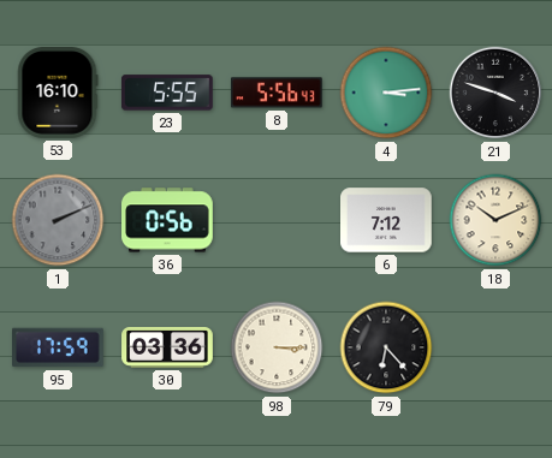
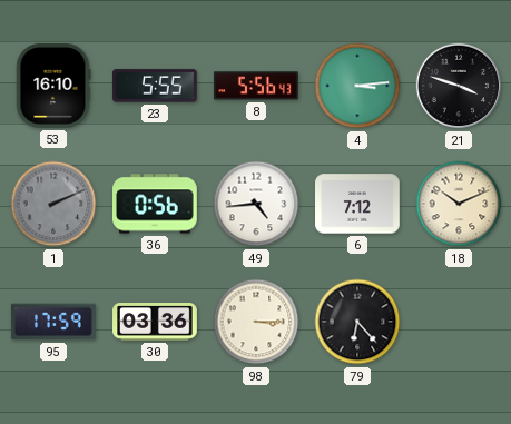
49: none -> 4:44
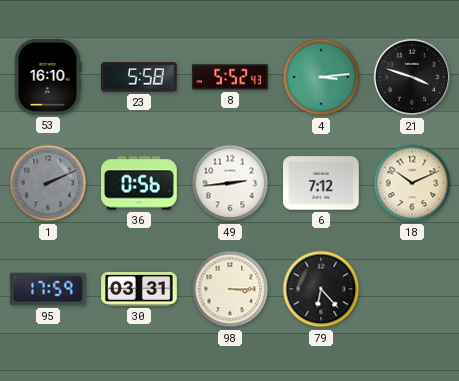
23: 5:55 -> 5:58
8: 5:56 -> 5:52
49: 4:44 -> 2:44
30: 03:36 -> 03:31
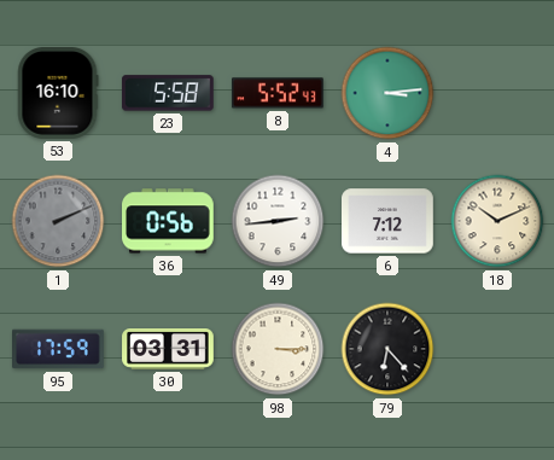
21: 3:48 -> none
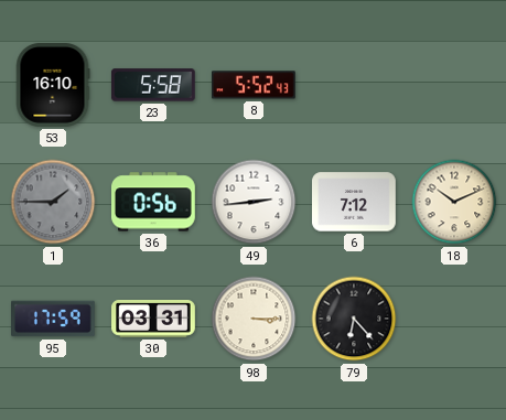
4: 3:14 -> none
1: 2:11 -> 1:45
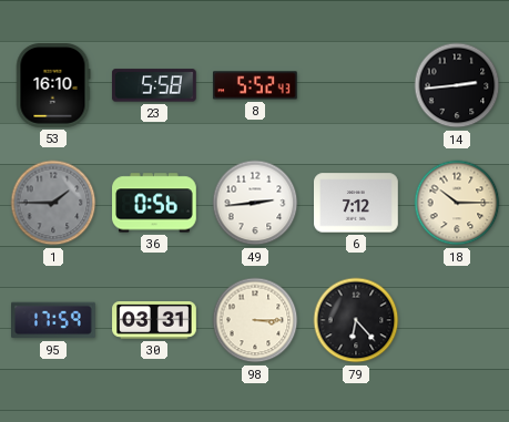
14: none -> 2:44
18: 10:11 -> 10:15
